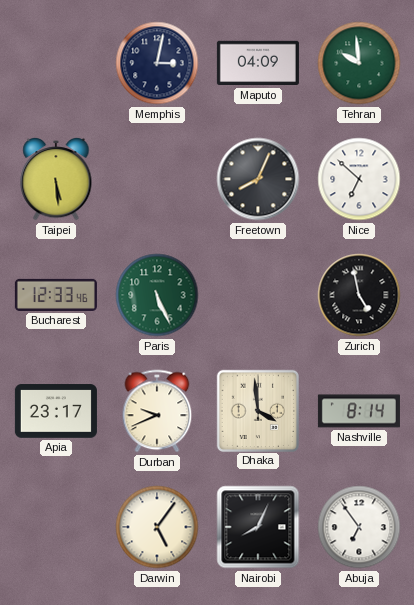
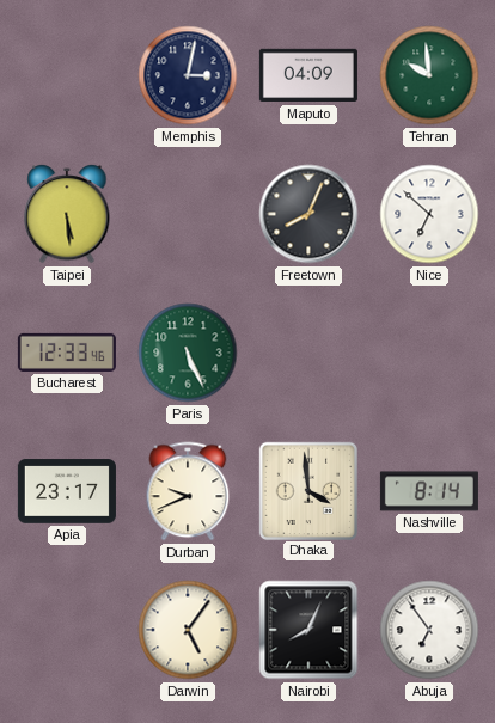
Zurich: 4:58 -> none
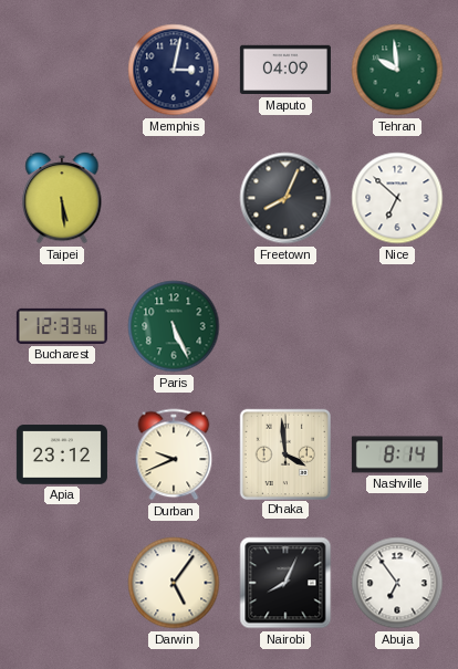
Apia: 23:17 -> 23:12
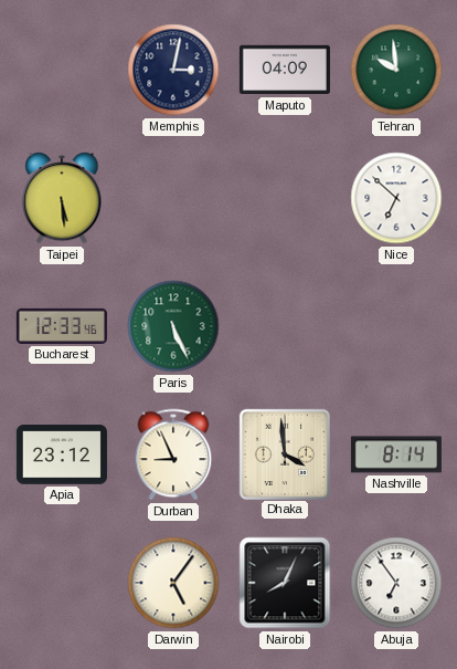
Freetown: 8:04 -> none
Durban: 9:41 -> 8:56
